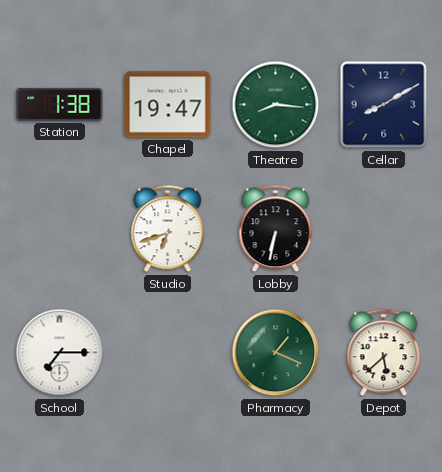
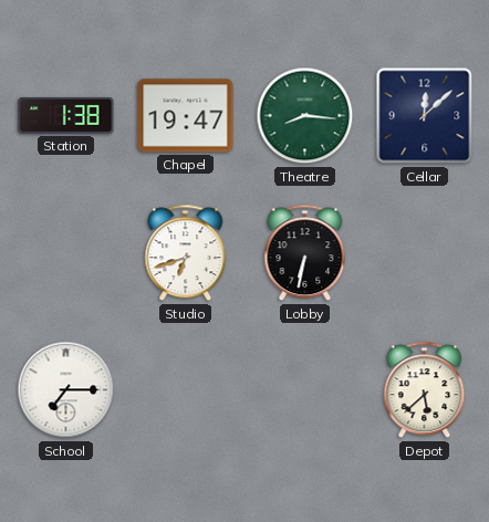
Cellar: 8:10 -> 12:08
Pharmacy: 1:19 -> none
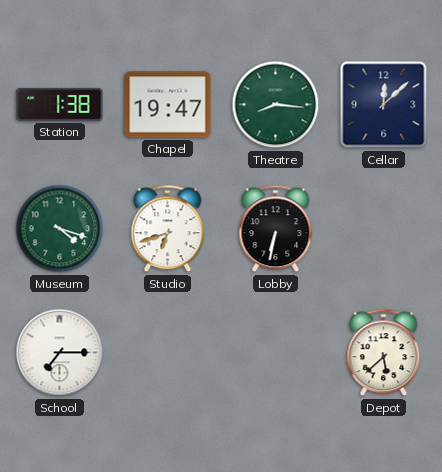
Museum: none -> 4:18
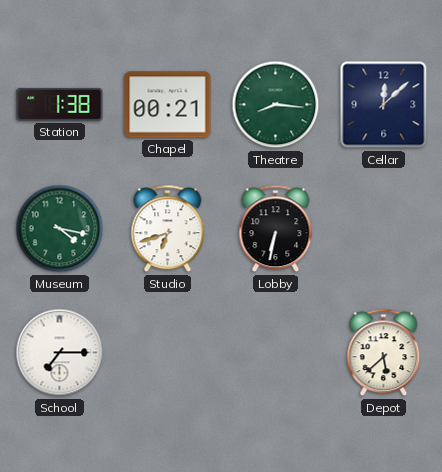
Chapel: 19:47 -> 00:21
Museum: 4:18 -> 4:17
